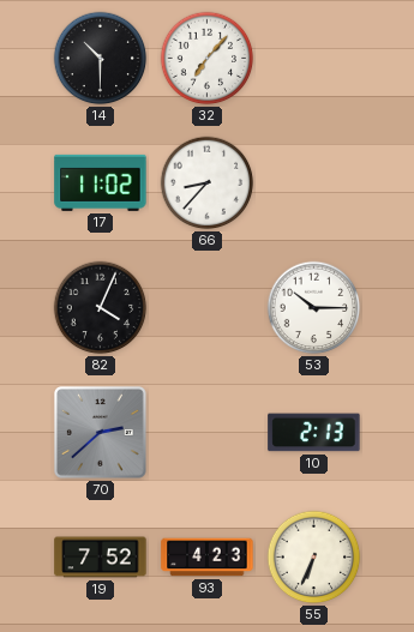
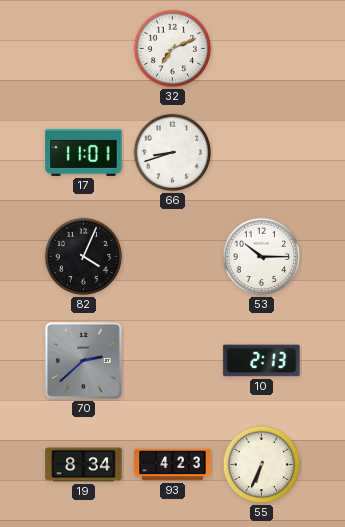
14: 10:30 -> none
32: 7:07 -> 7:11
17: 11:02 -> 11:01
66: 8:37 -> 8:42
19: 7:52 -> 8:34
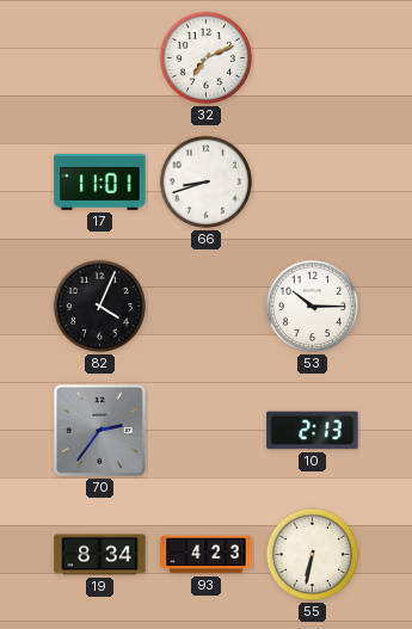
70: 2:38 -> 2:36
55: 6:34 -> 6:32
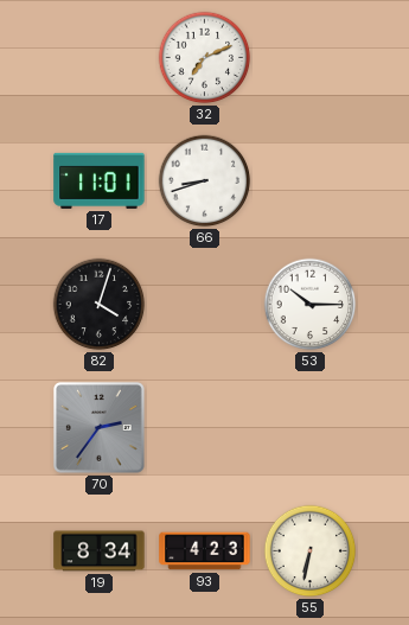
82: 4:04 -> 4:03
10: 2:13 -> none
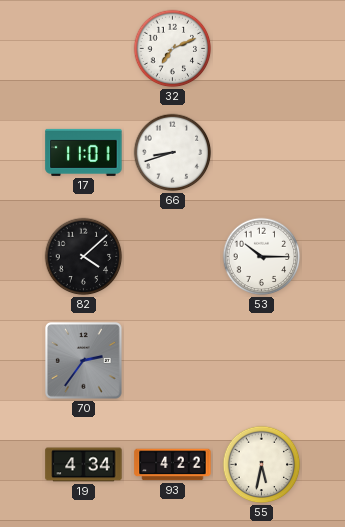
82: 4:03 -> 4:08
19: 8:34 -> 4:34
93: 4:23 -> 4:22
55: 6:32 -> 5:32
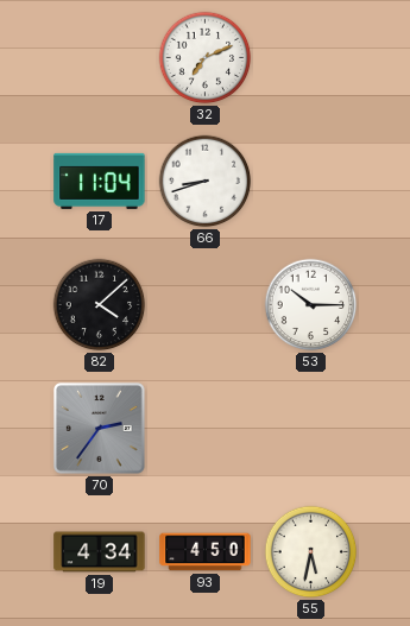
17: 11:01 -> 11:04
93: 4:22 -> 4:50
